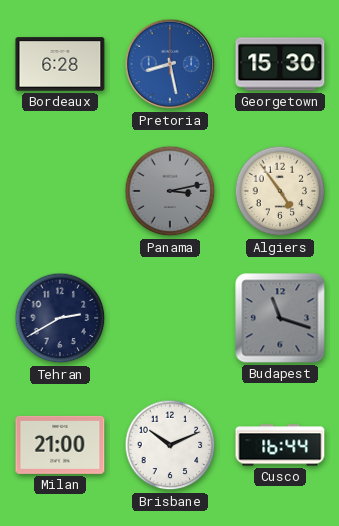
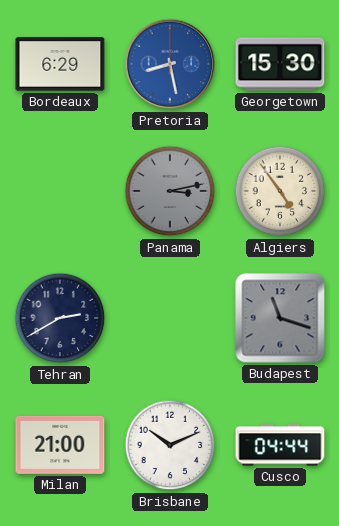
Bordeaux: 6:28 -> 6:29
Cusco: 16:44 -> 04:44
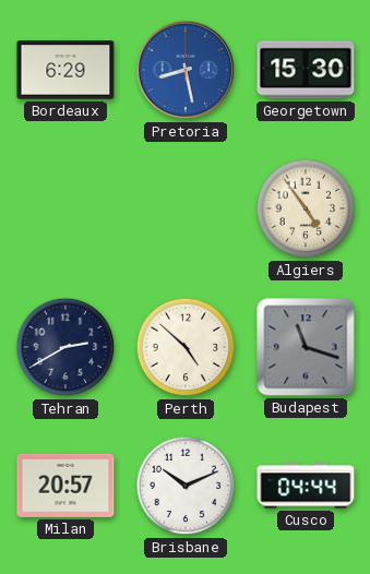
Panama: 3:13 -> none
Perth: none -> 4:52
Milan: 21:00 -> 20:57
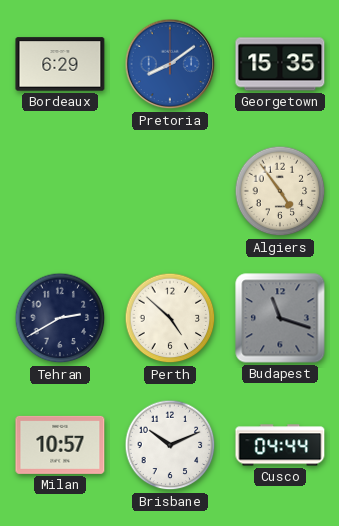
Pretoria: 8:28 -> 8:09
Georgetown: 15:30 -> 15:35
Milan: 20:57 -> 10:57
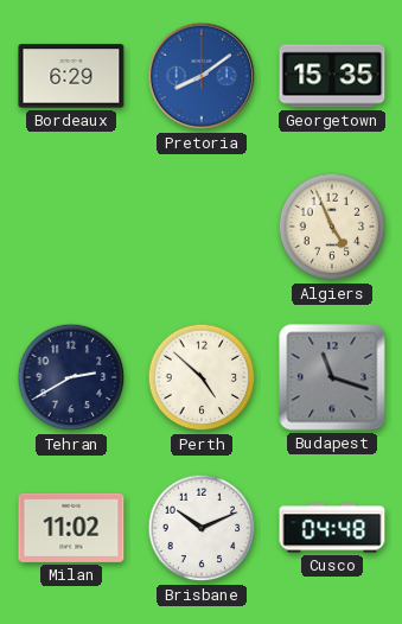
Algiers: 4:54 -> 4:56
Milan: 10:57 -> 11:02
Cusco: 04:44 -> 04:48
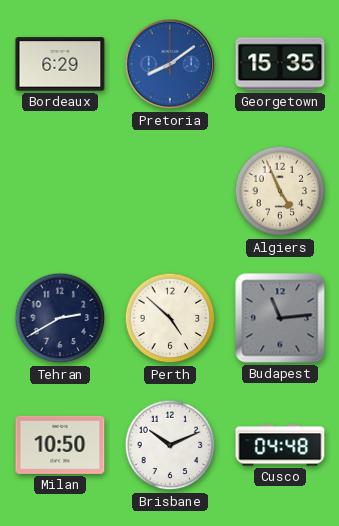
Budapest: 11:18 -> 11:14
Milan: 11:02 -> 10:50
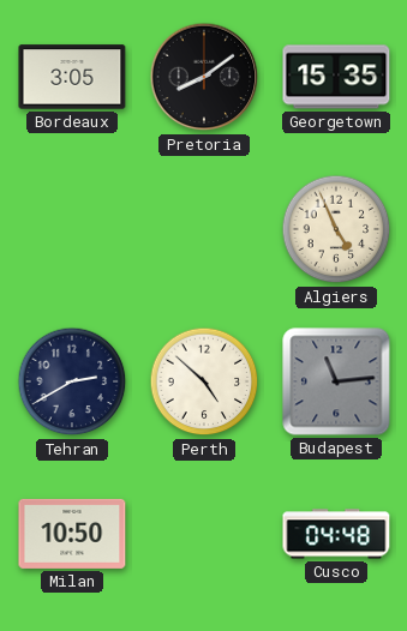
Bordeaux: 6:29 -> 3:05
Pretoria dial: blue -> black
Brisbane: 10:11 -> none
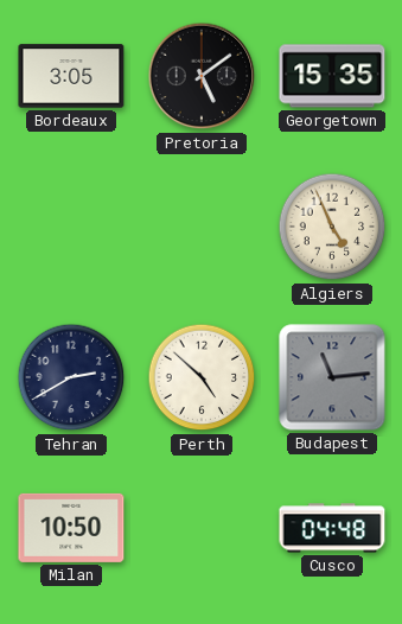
Pretoria: 8:09 -> 5:09
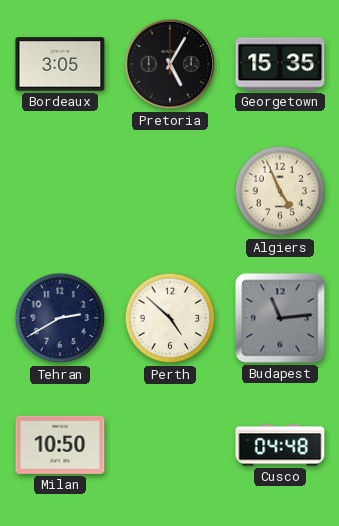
Pretoria: 5:09 -> 5:05
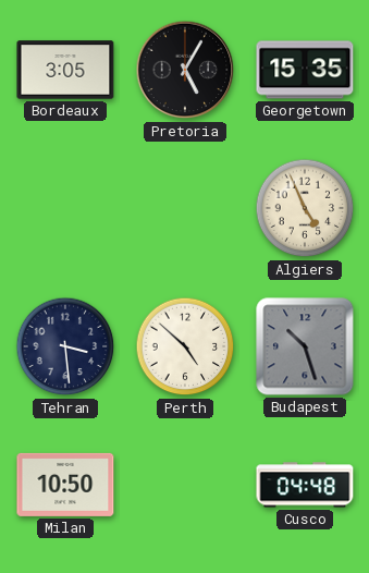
Tehran: 2:40 -> 3:29
Budapest: 11:14 -> 10:27
